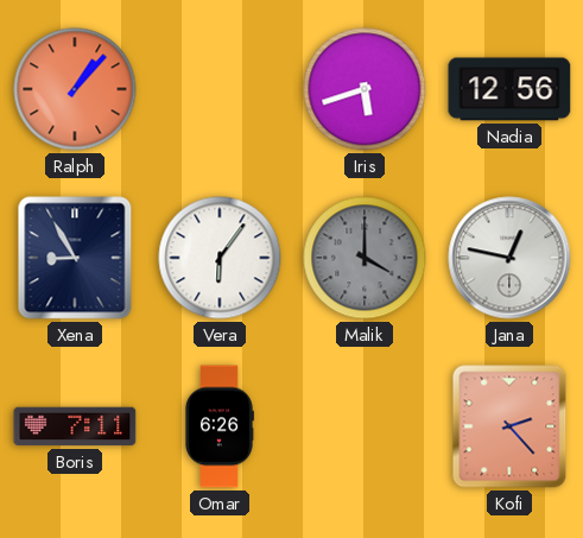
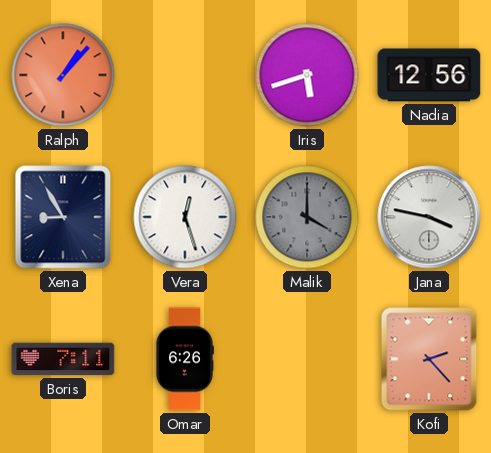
Vera: 6:06 -> 12:27
Jana: 12:47 -> 3:47
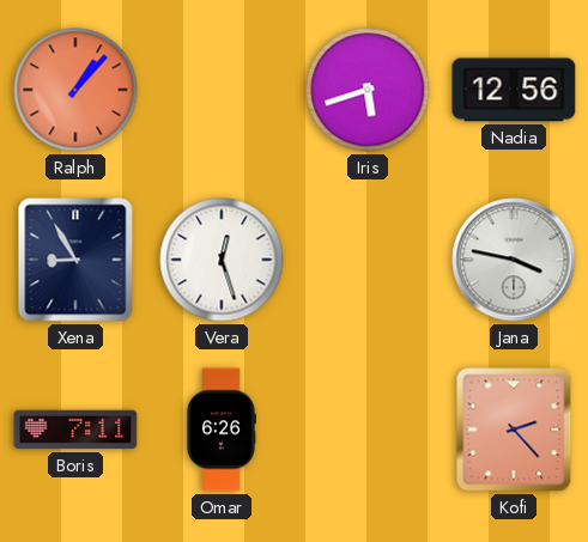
Malik: 4:00 -> none
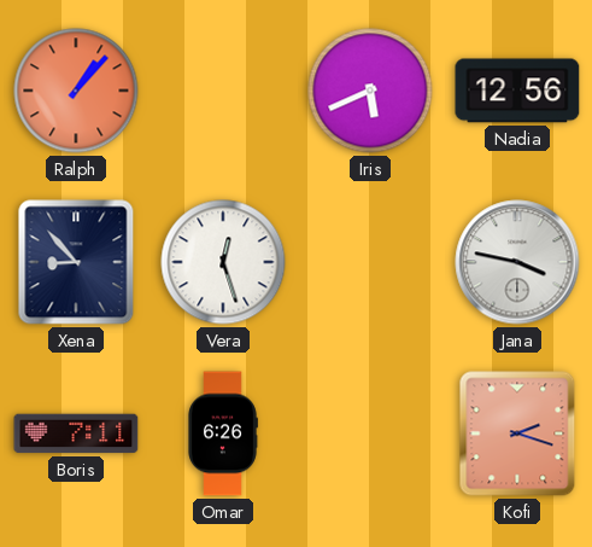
Iris: 5:42 -> 5:41
Xena: 8:55 -> 8:53
Kofi: 2:23 -> 2:18
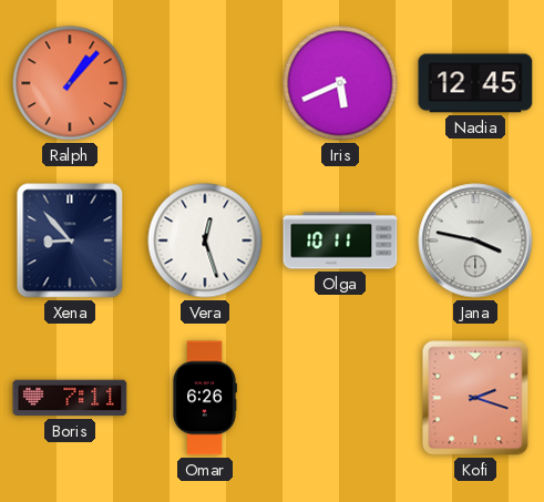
Nadia: 12:56 -> 12:45
Olga: none -> 10:11
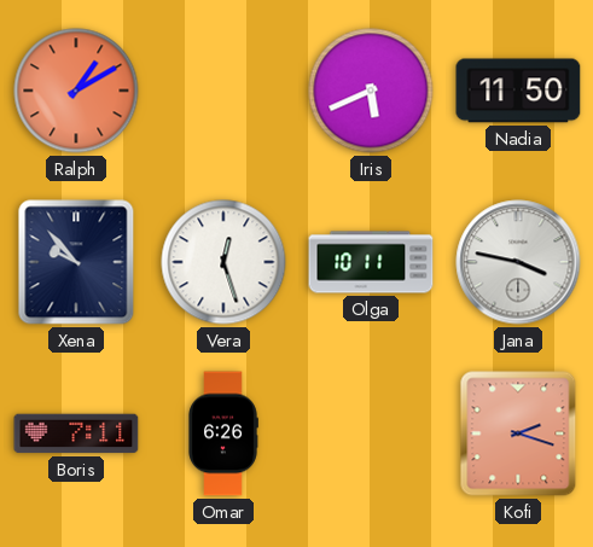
Ralph: 1:07 -> 1:10
Nadia: 12:45 -> 11:50
Xena: 8:53 -> 9:53
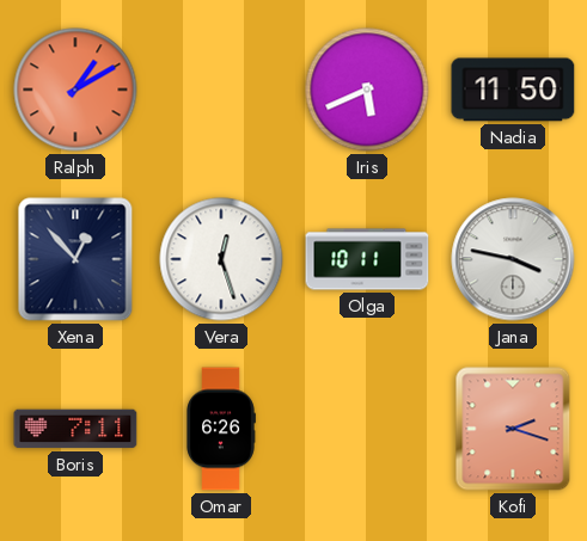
Xena: 9:53 -> 12:53
